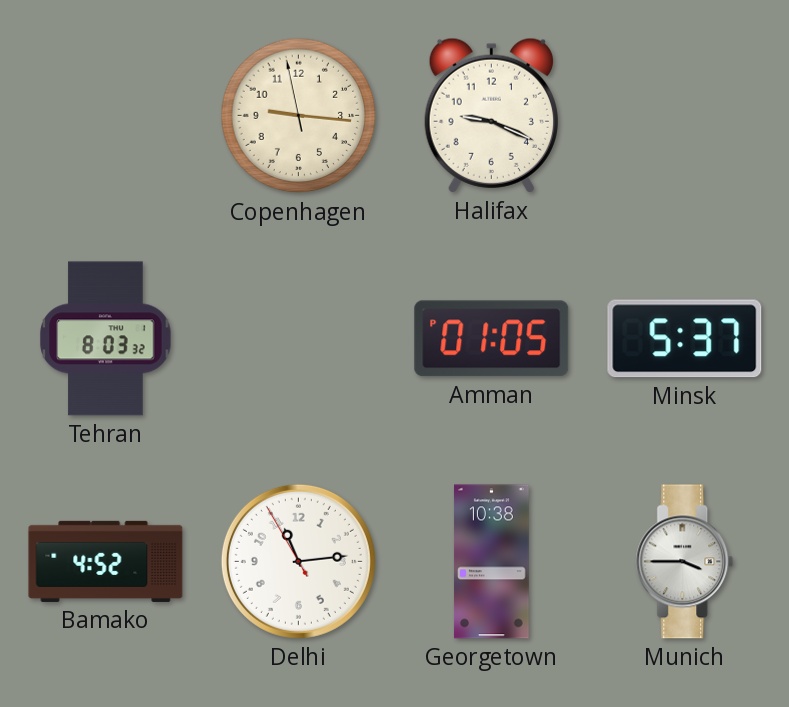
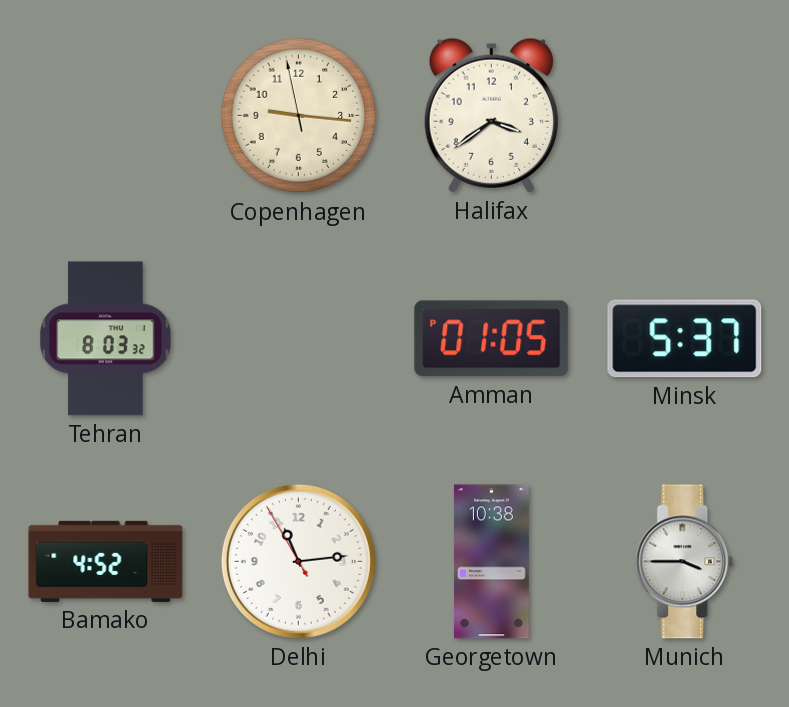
Halifax: 9:19 -> 3:39
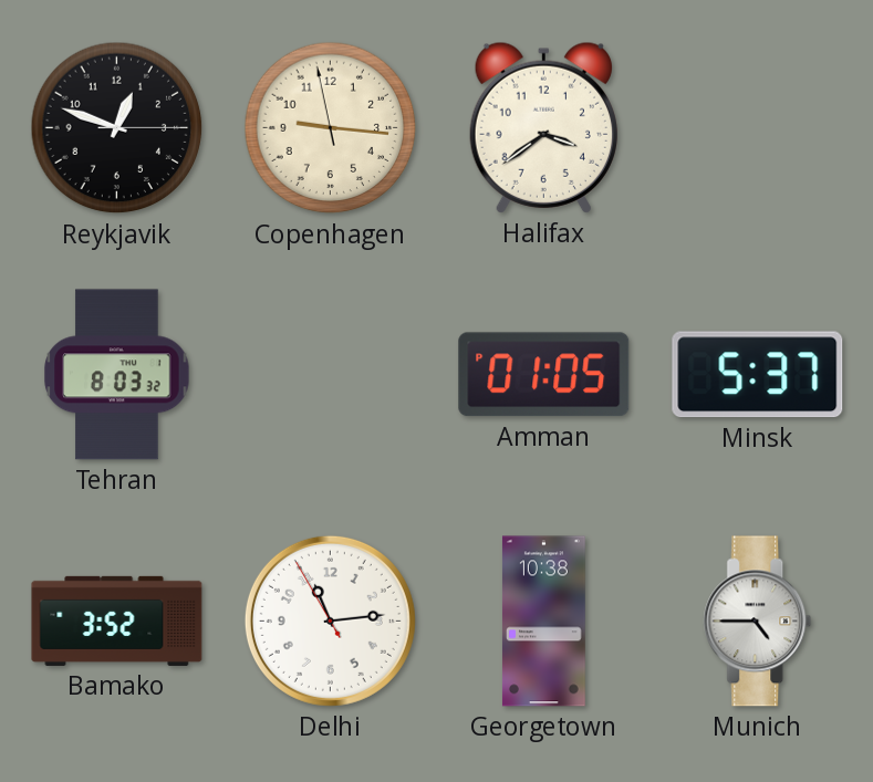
Reykjavik: none -> 12:48
Bamako: 4:52 -> 3:52
Munich: 3:45 -> 4:45
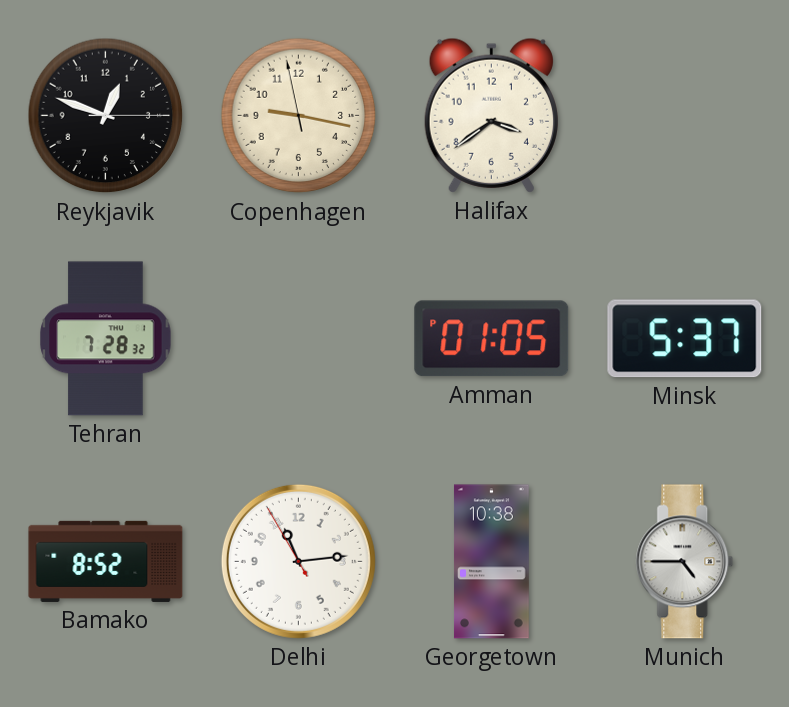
Copenhagen: 9:15 -> 9:16
Tehran: 8:03 -> 7:28
Bamako: 3:52 -> 8:52
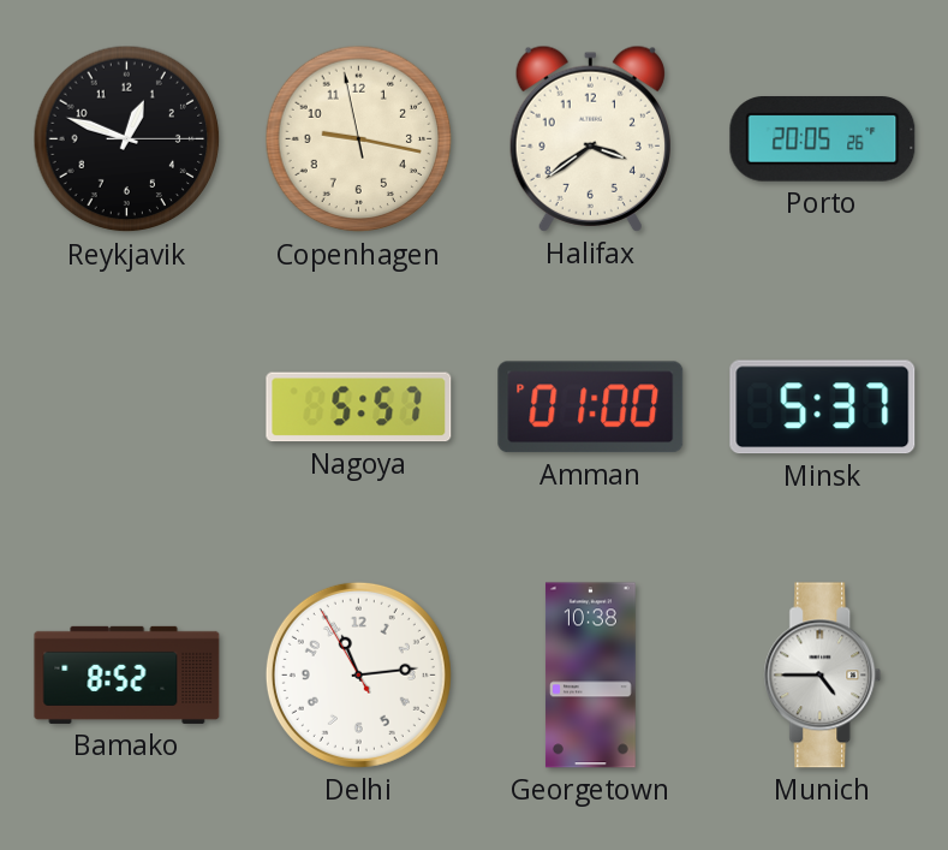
Porto: none -> 20:05
Tehran: 7:28 -> none
Nagoya: none -> 5:57
Amman: 01:05 -> 01:00
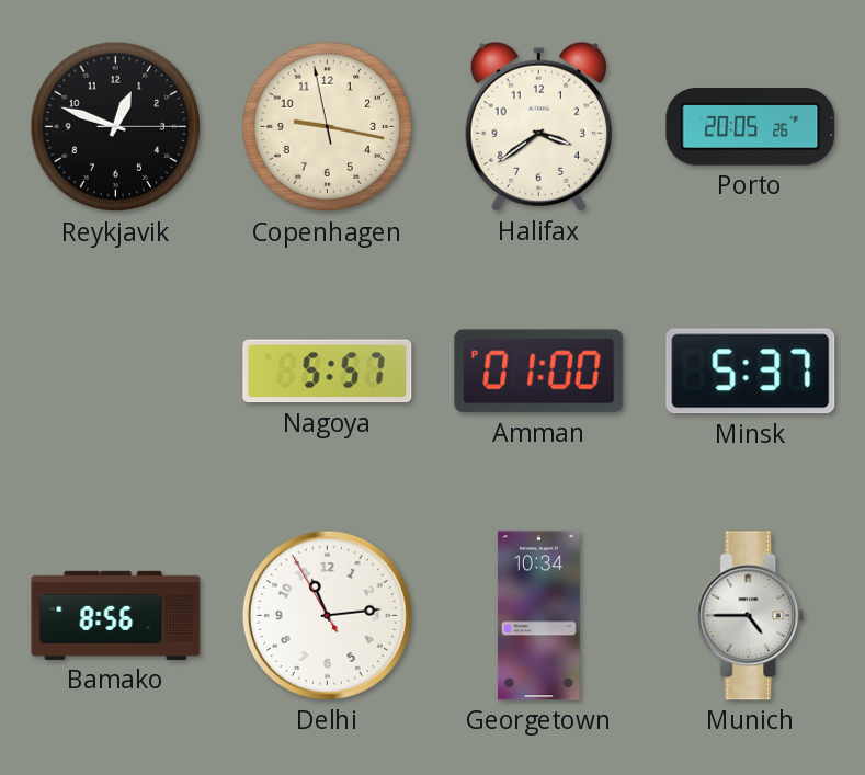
Bamako: 8:52 -> 8:56
Georgetown: 10:38 -> 10:34
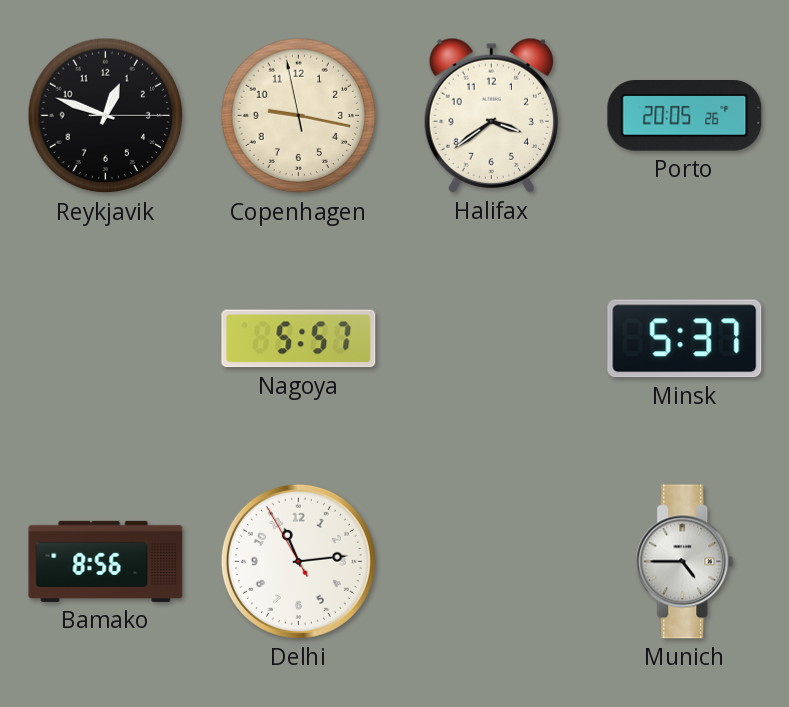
Amman: 01:00 -> none
Georgetown: 10:34 -> none
